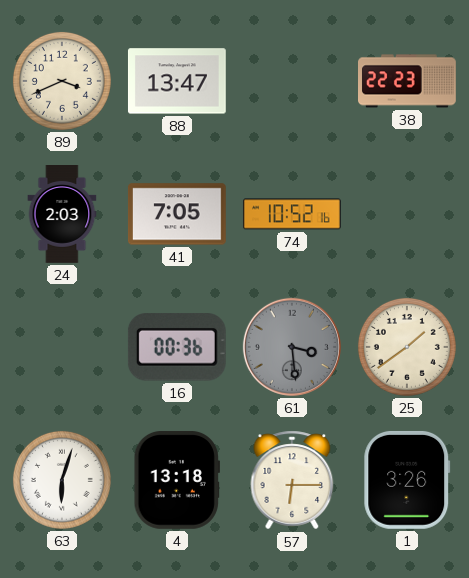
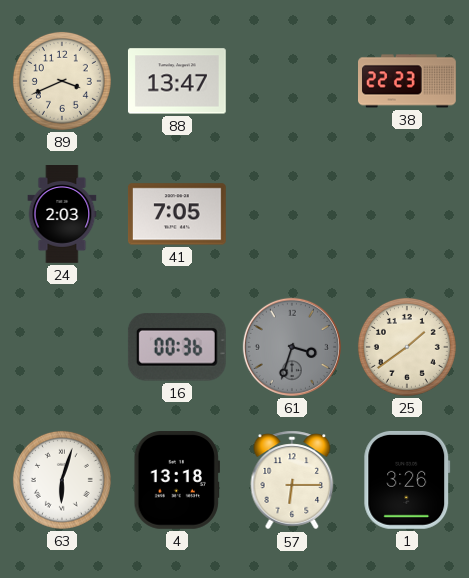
74: 10:52 -> none
61: 3:29 -> 3:33
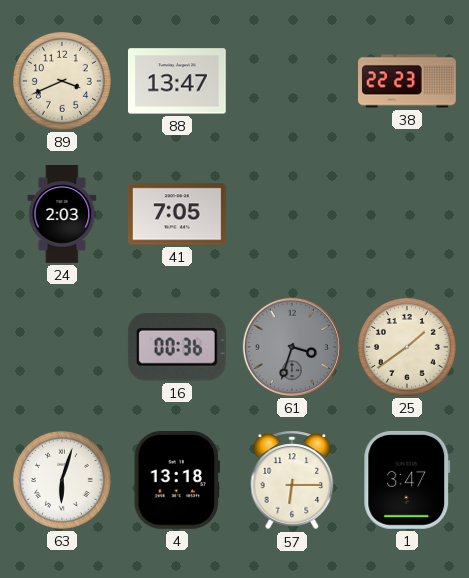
1: 3:26 -> 3:47
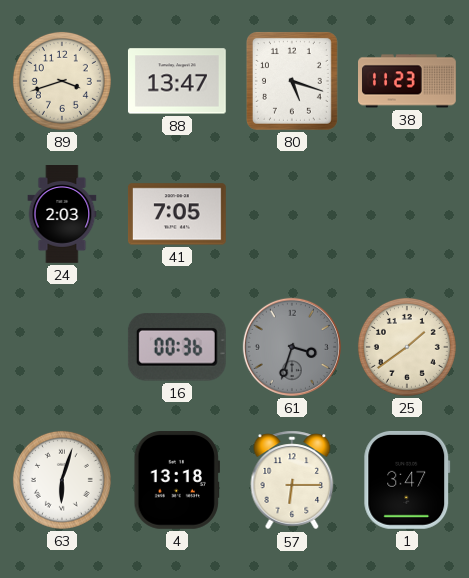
89: 3:41 -> 3:42
80: none -> 5:18
38: 22:23 -> 11:23
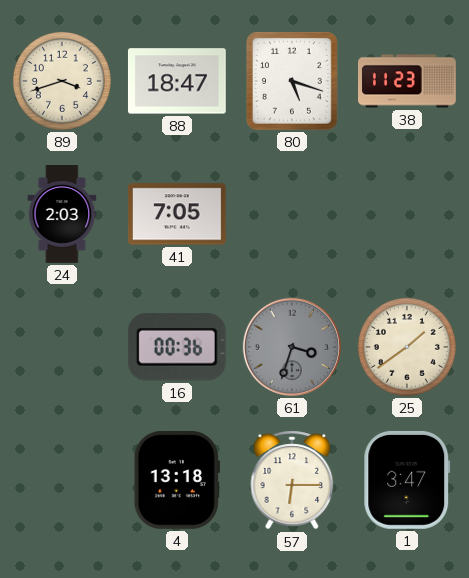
88: 13:47 -> 18:47
63: 6:03 -> none
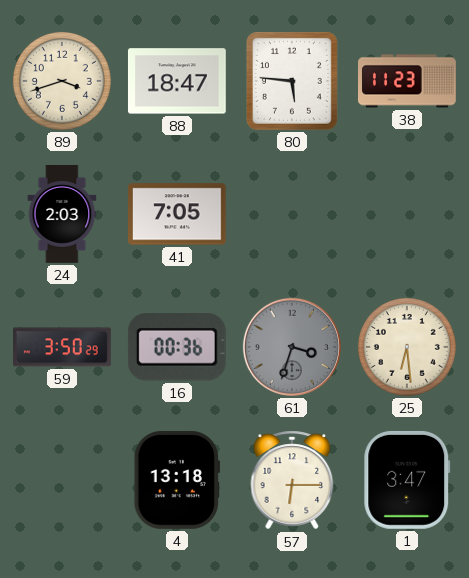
80: 5:18 -> 5:46
59: none -> 3:50
25: 1:39 -> 6:29
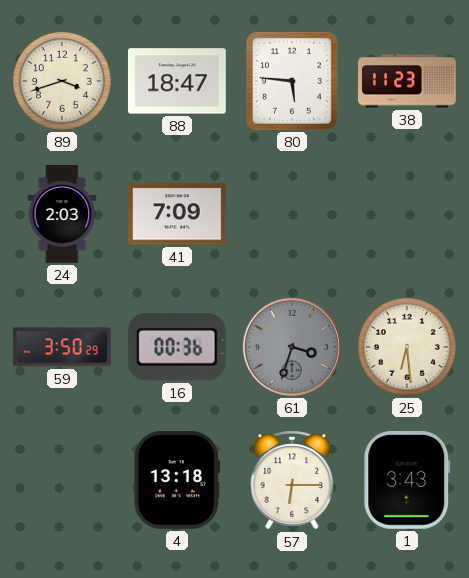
41: 7:05 -> 7:09
1: 3:47 -> 3:43
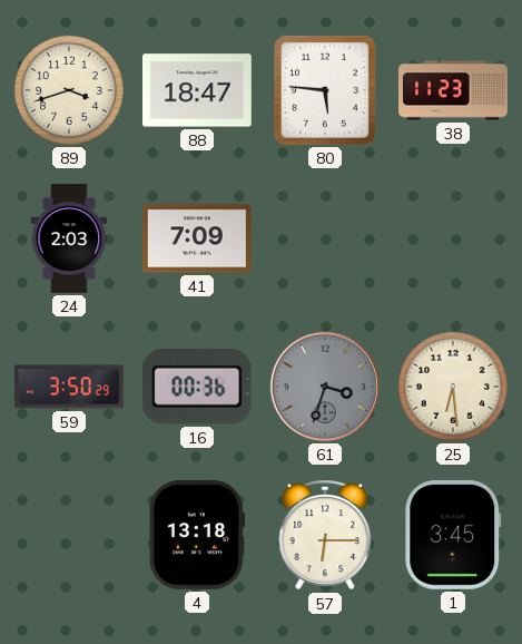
1: 3:43 -> 3:45
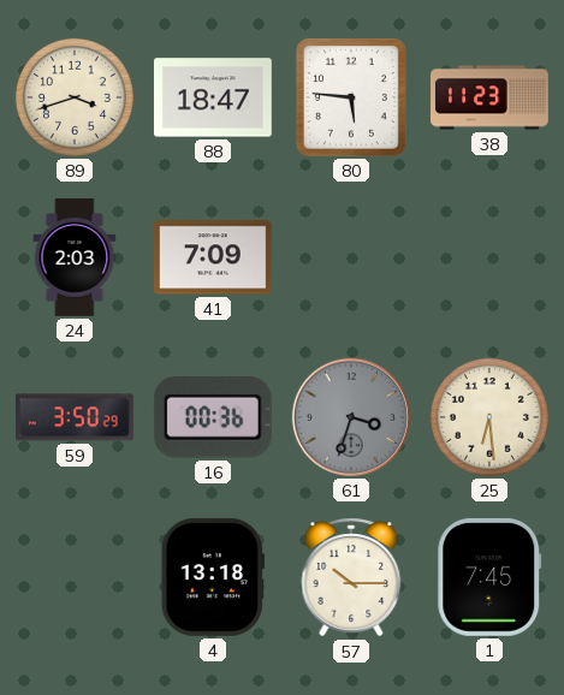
57: 6:15 -> 10:15
1: 3:45 -> 7:45
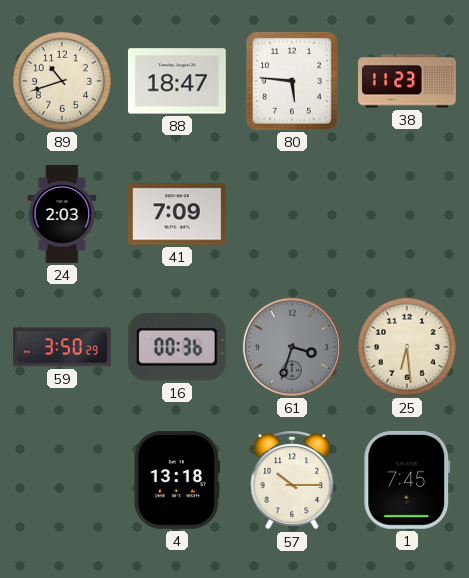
89: 3:42 -> 10:42
